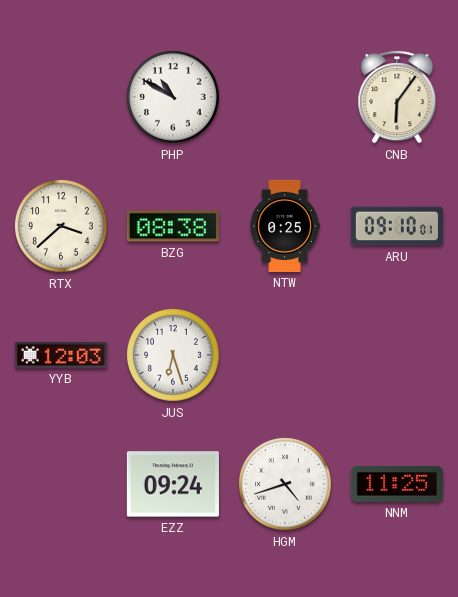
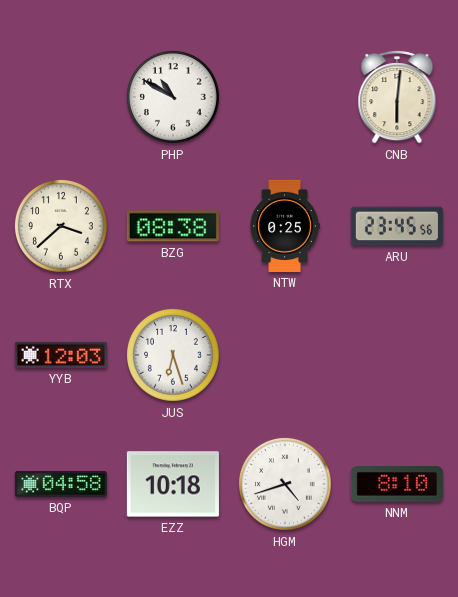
CNB: 6:06 -> 6:01
ARU: 09:10 -> 23:45
BQP: none -> 04:58
EZZ: 09:24 -> 10:18
NNM: 11:25 -> 8:10
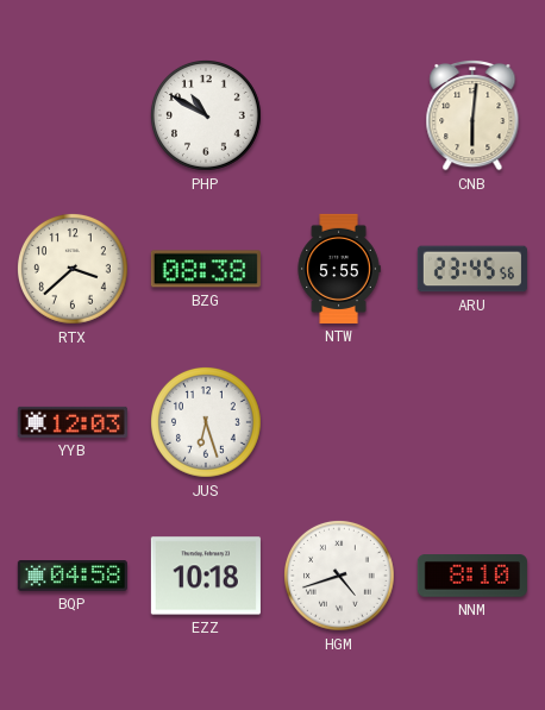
NTW: 0:25 -> 5:55
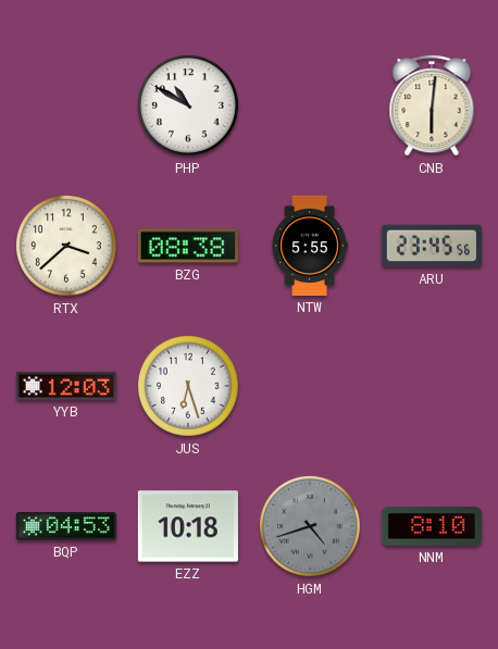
BQP: 04:58 -> 04:53
HGM dial: white -> grey
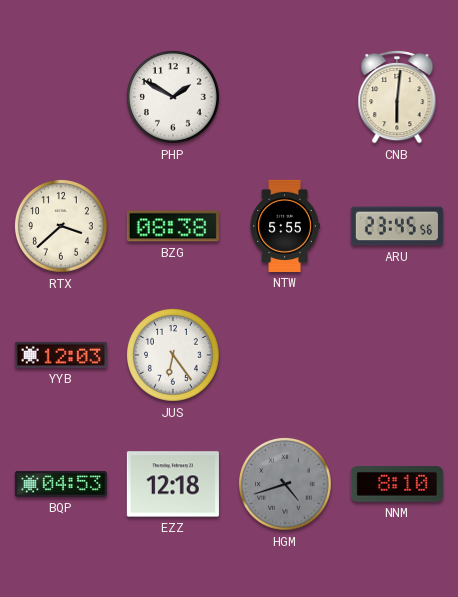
PHP: 10:50 -> 1:50
JUS: 6:27 -> 6:24
EZZ: 10:18 -> 12:18
